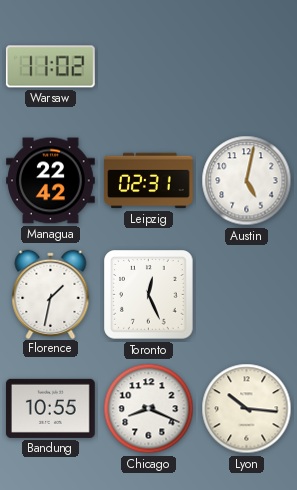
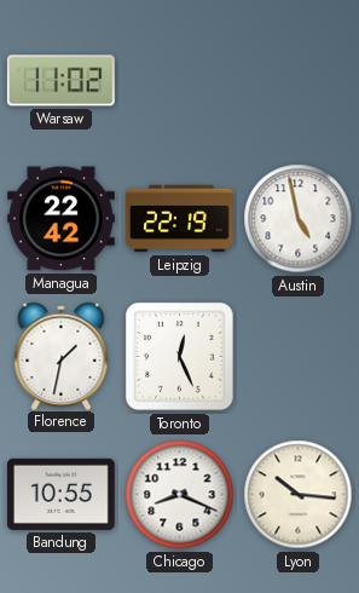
Leipzig: 02:31 -> 22:19
Austin: 5:02 -> 4:58
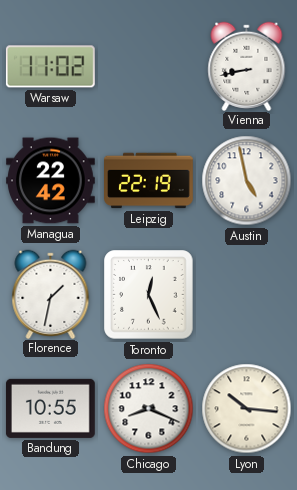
Vienna: none -> 8:43
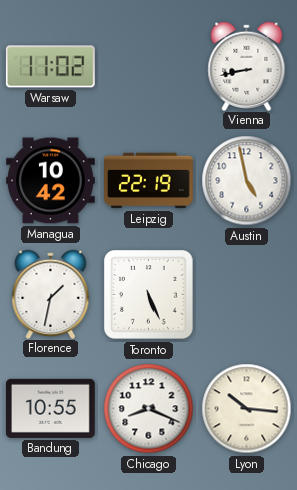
Managua: 22:42 -> 10:42
Toronto: 12:26 -> 5:26
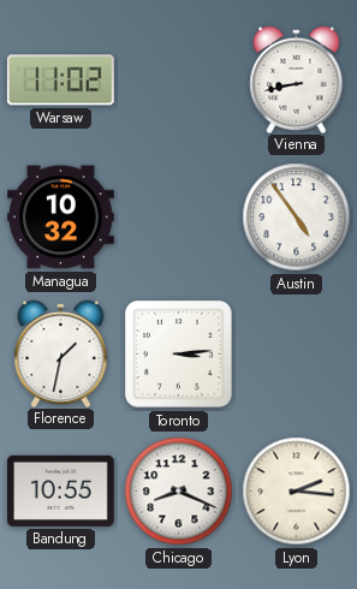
Managua: 10:42 -> 10:32
Leipzig: 22:19 -> none
Austin: 4:58 -> 4:54
Toronto: 5:26 -> 3:14
Lyon: 10:16 -> 2:16
